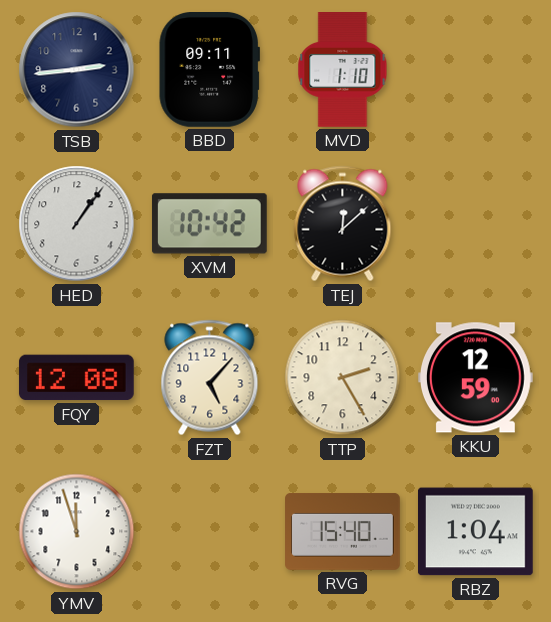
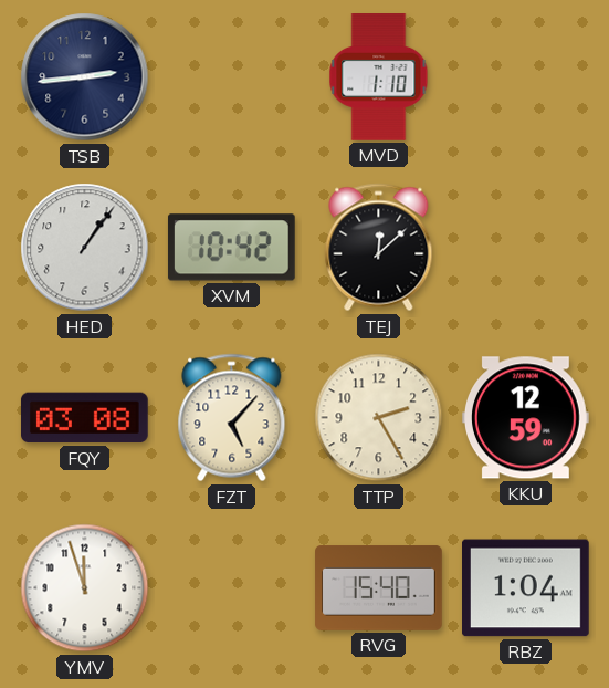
BBD: 09:11 -> none
FQY: 12:08 -> 03:08
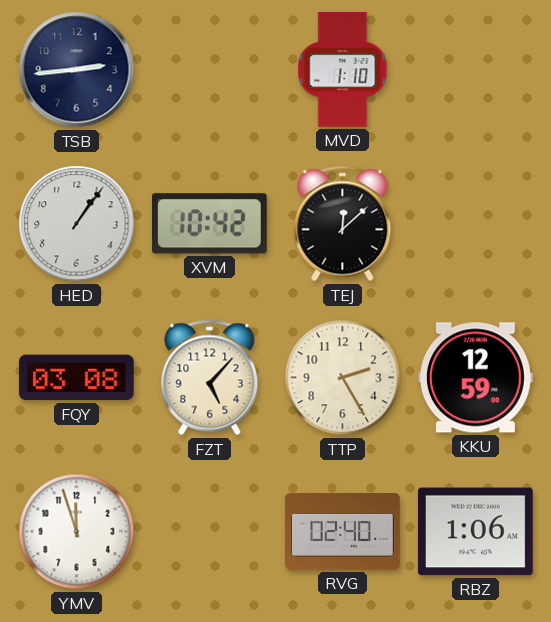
RVG: 15:40 -> 02:40
RBZ: 1:04 -> 1:06
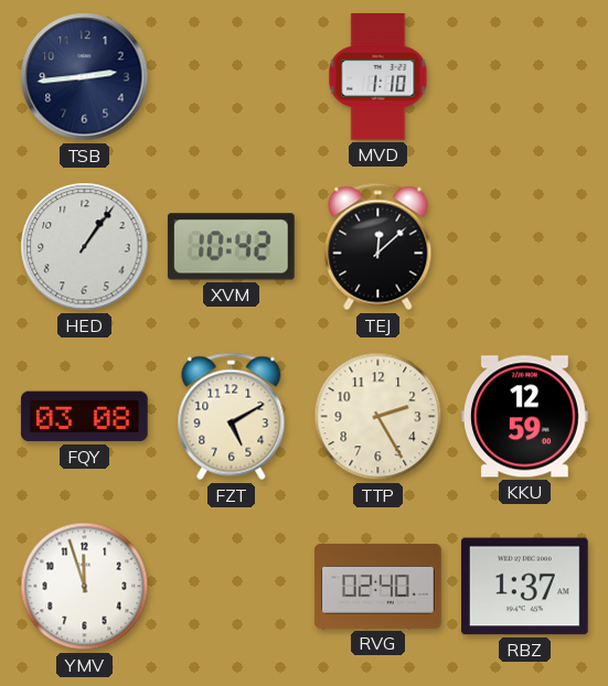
FZT: 5:07 -> 5:10
RBZ: 1:06 -> 1:37
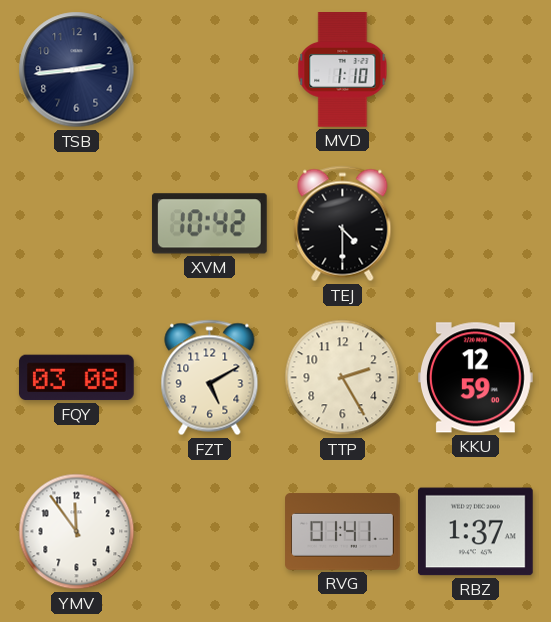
HED: 1:06 -> none
TEJ: 12:08 -> 4:30
YMV: 11:57 -> 11:54
RVG: 02:40 -> 01:41
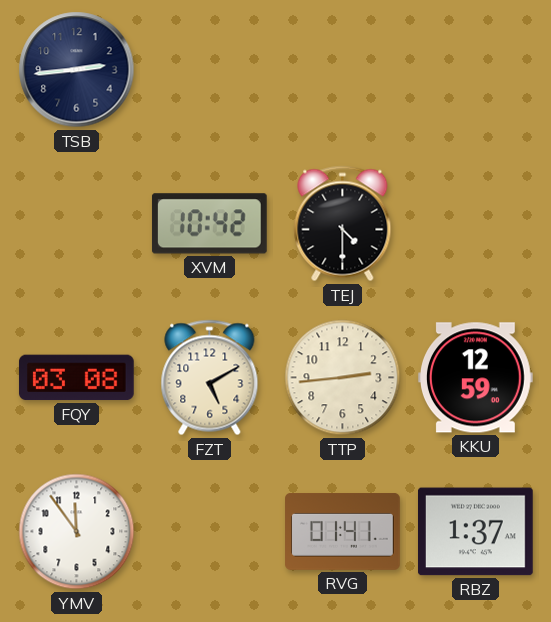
MVD: 1:10 -> none
TTP: 2:25 -> 2:44
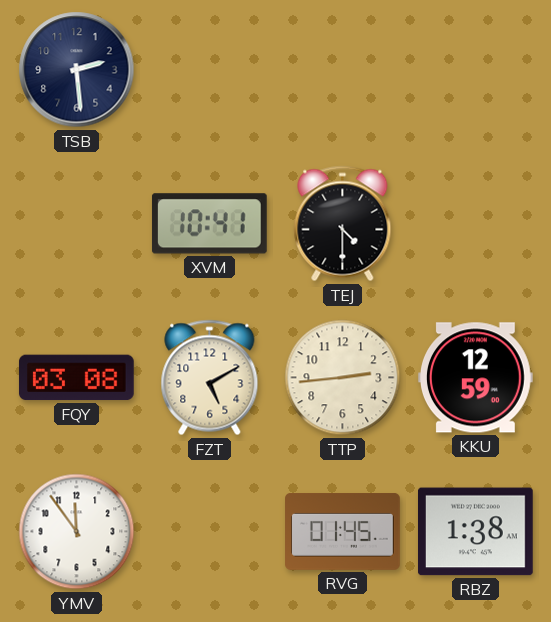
TSB: 2:44 -> 2:29
XVM: 10:42 -> 10:41
RVG: 01:41 -> 01:45
RBZ: 1:37 -> 1:38
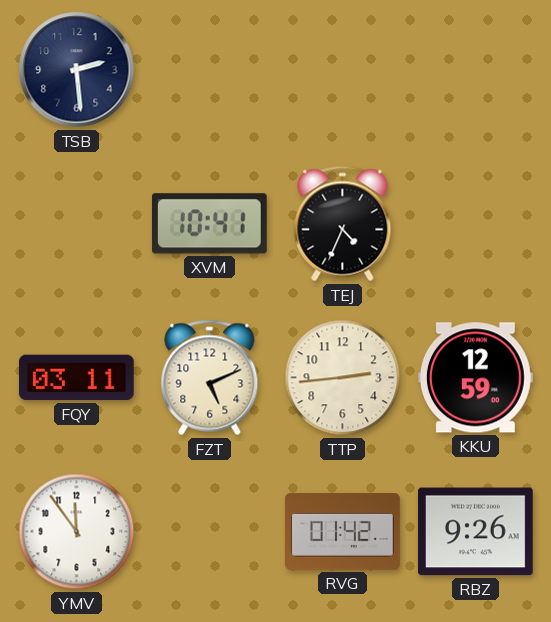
TEJ: 4:30 -> 4:34
FQY: 03:08 -> 03:11
FZT: 5:10 -> 5:11
RVG: 01:45 -> 01:42
RBZ: 1:38 -> 9:26
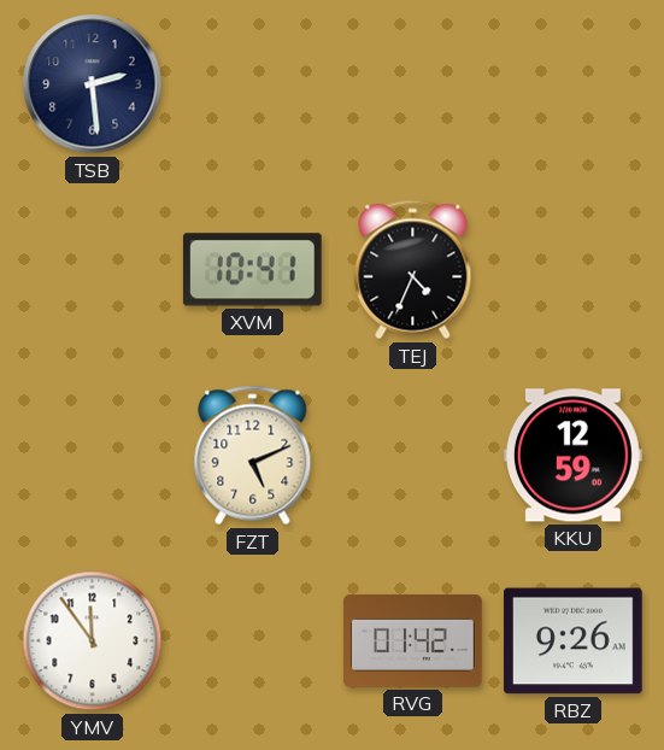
FQY: 03:11 -> none
TTP: 2:44 -> none
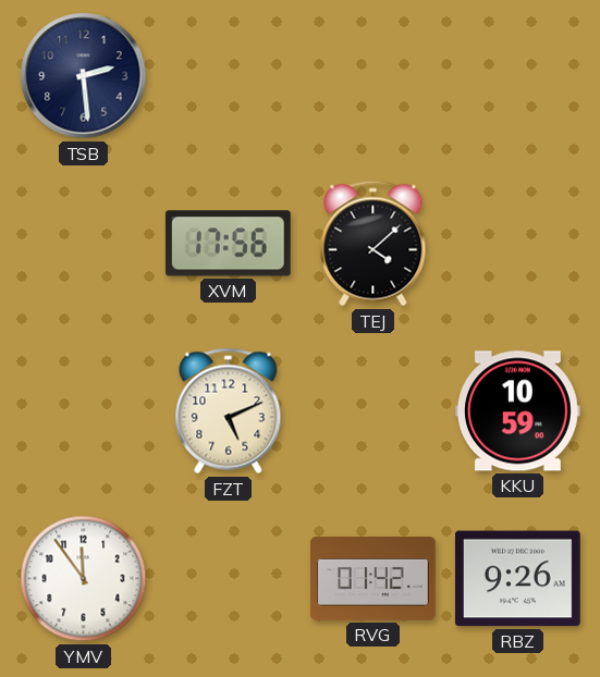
XVM: 10:41 -> 17:56
TEJ: 4:34 -> 4:08
KKU: 12:59 -> 10:59
